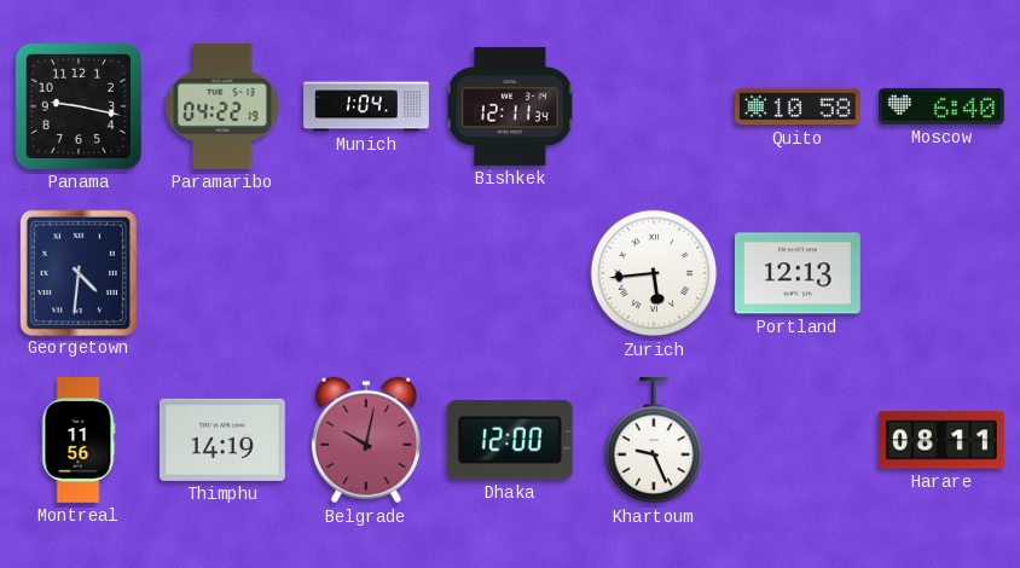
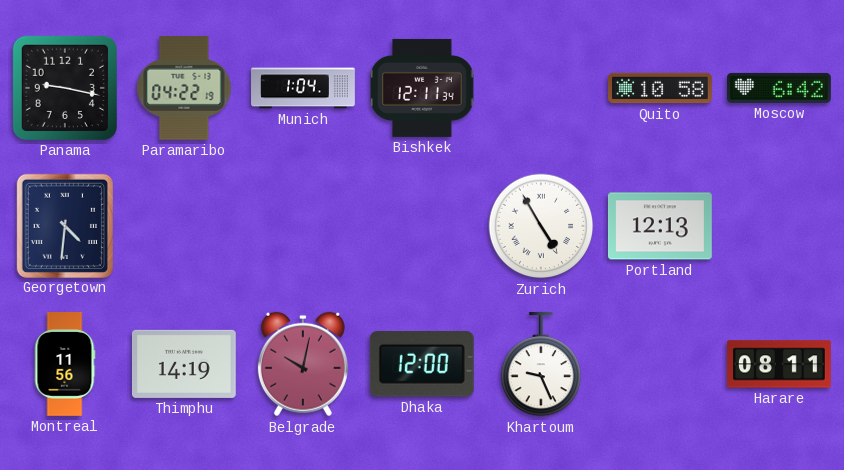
Moscow: 6:40 -> 6:42
Zurich: 5:44 -> 4:55
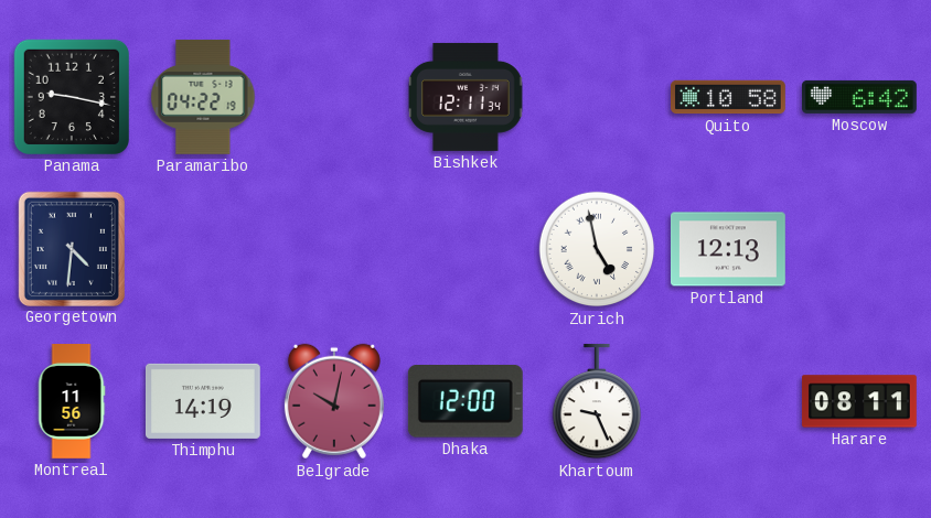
Munich: 1:04 -> none
Zurich: 4:55 -> 4:58
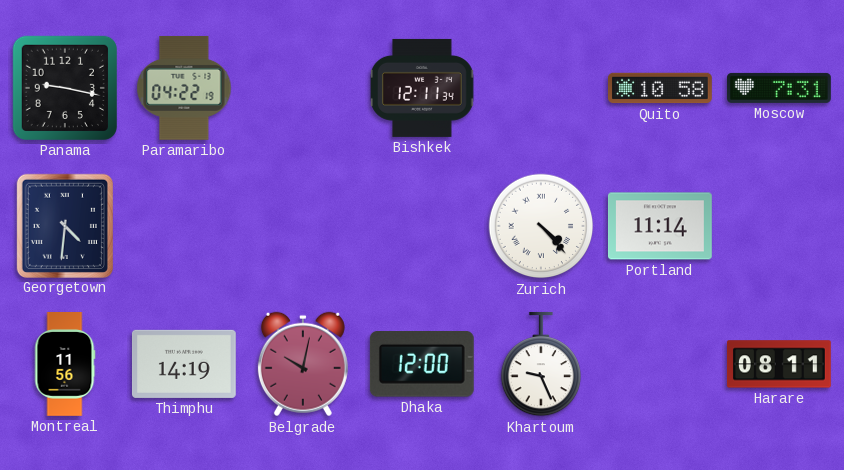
Moscow: 6:42 -> 7:31
Zurich: 4:58 -> 4:23
Portland: 12:13 -> 11:14
